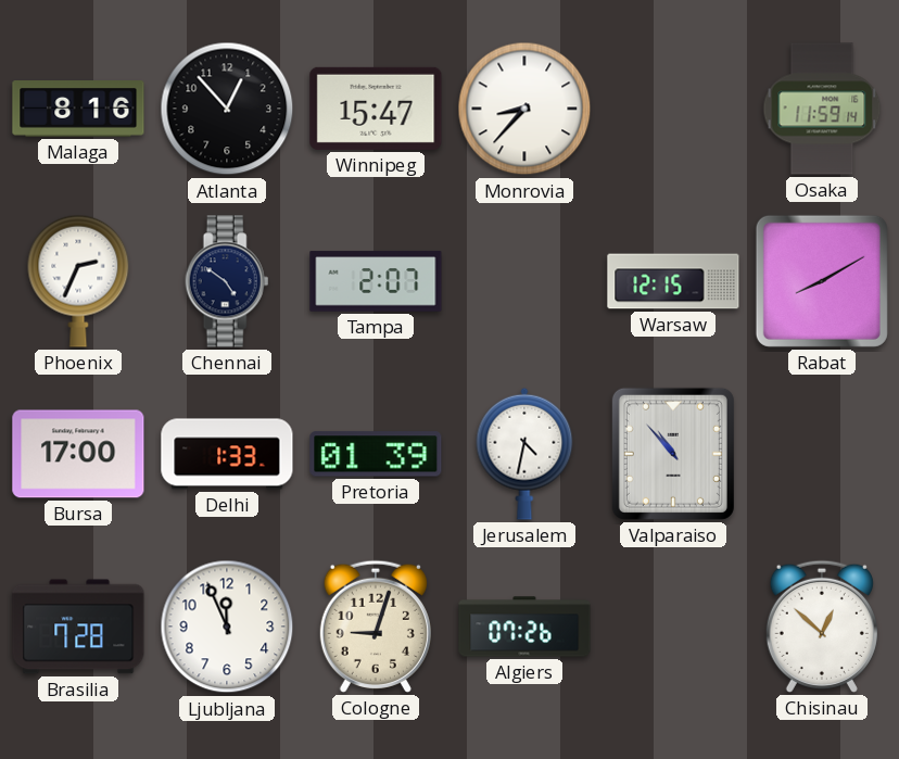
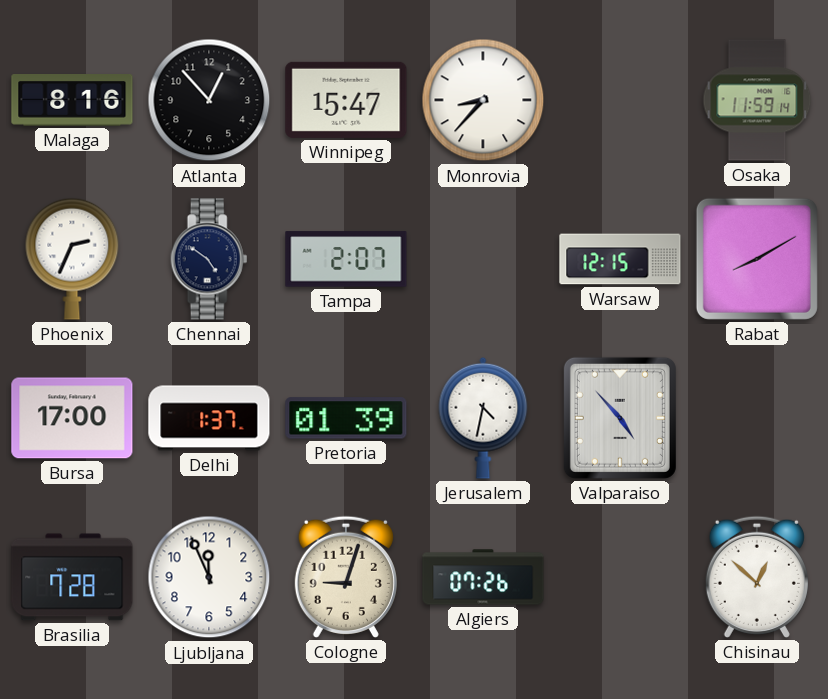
Delhi: 1:33 -> 1:37
Valparaiso: 10:53 -> 4:53
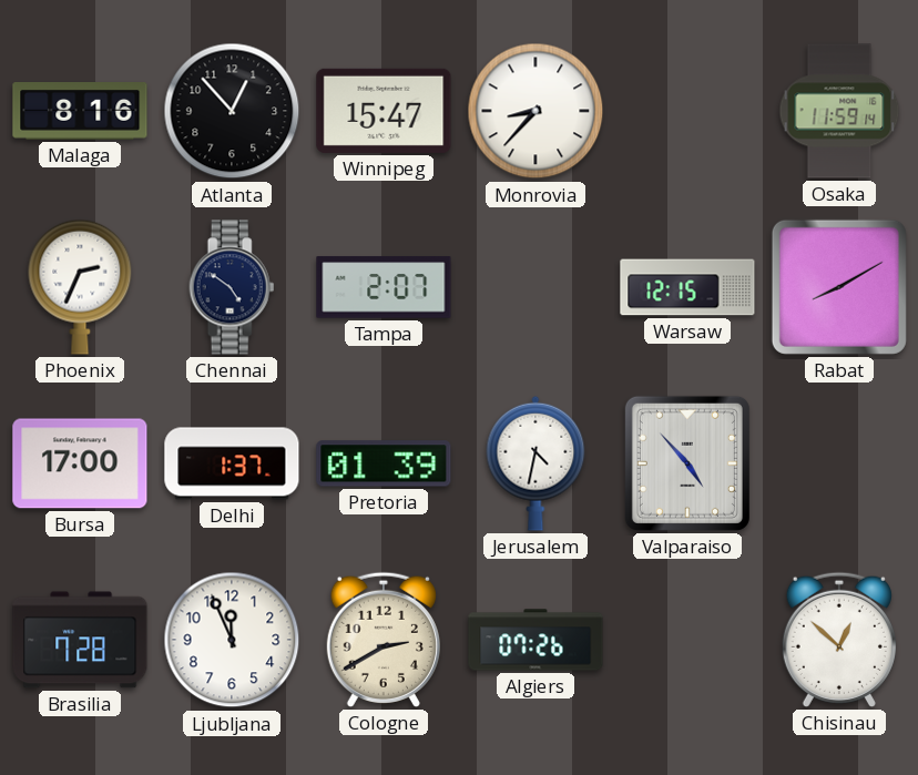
Cologne: 9:03 -> 2:40
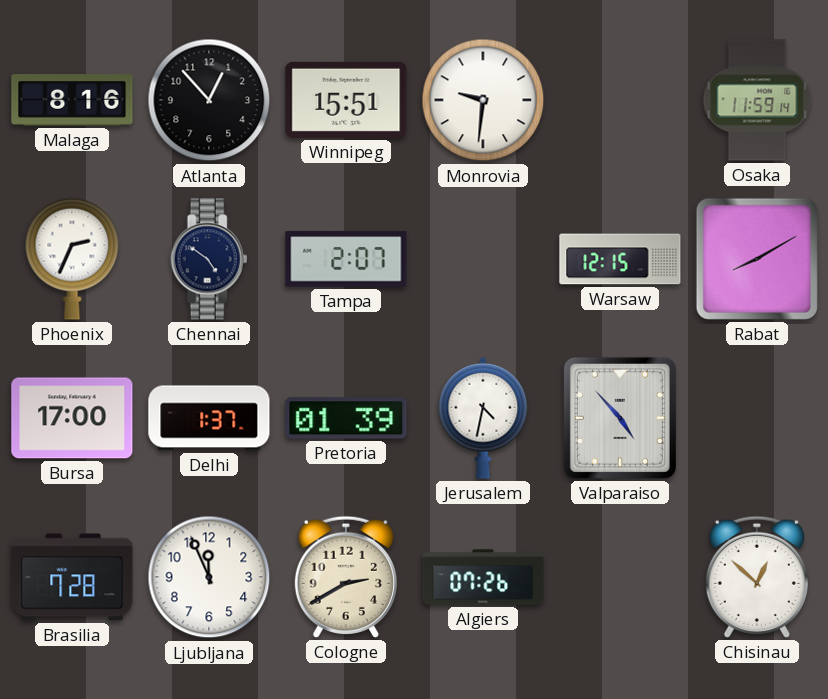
Winnipeg: 15:47 -> 15:51
Monrovia: 8:37 -> 9:31
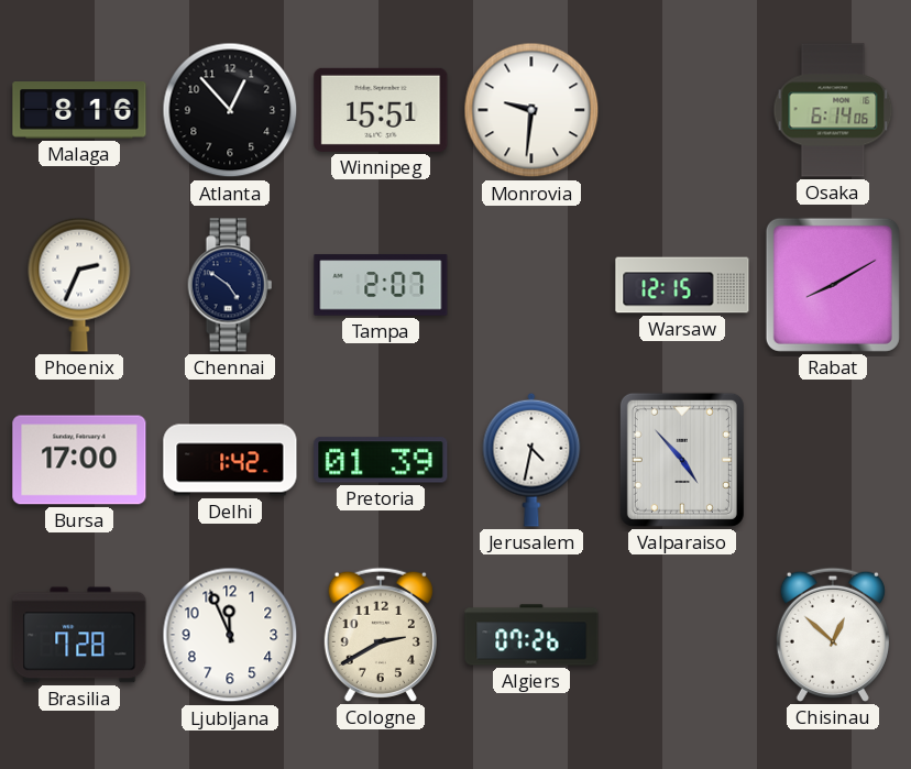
Osaka: 11:59 -> 6:14
Delhi: 1:37 -> 1:42
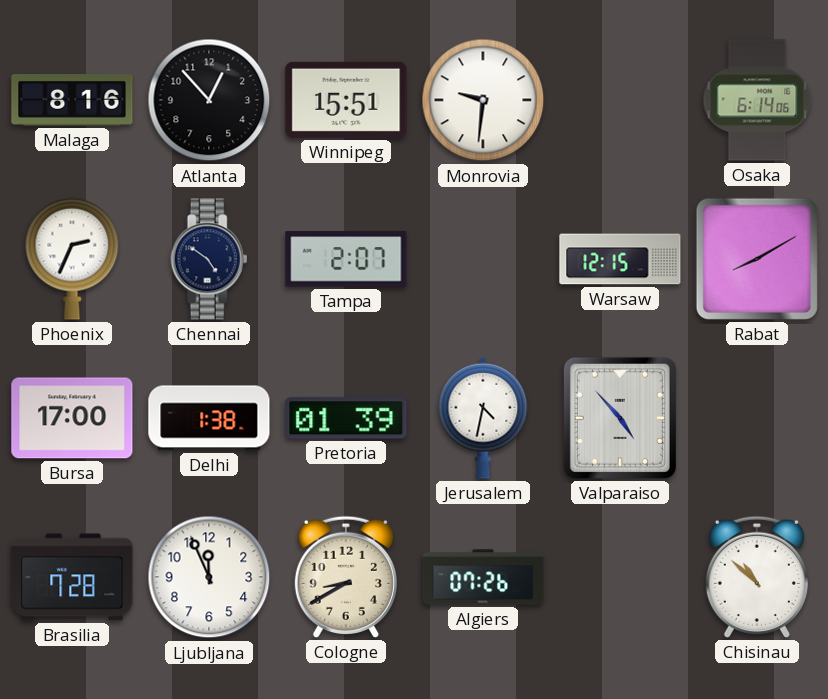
Delhi: 1:42 -> 1:38
Cologne: 2:40 -> 8:40
Chisinau: 12:52 -> 10:52
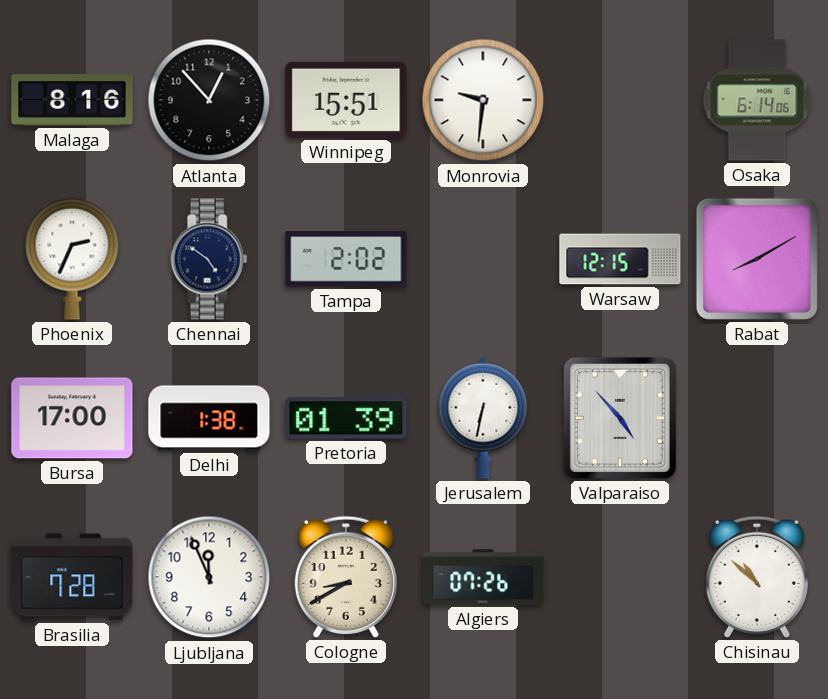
Tampa: 2:07 -> 2:02
Jerusalem: 4:32 -> 6:32
